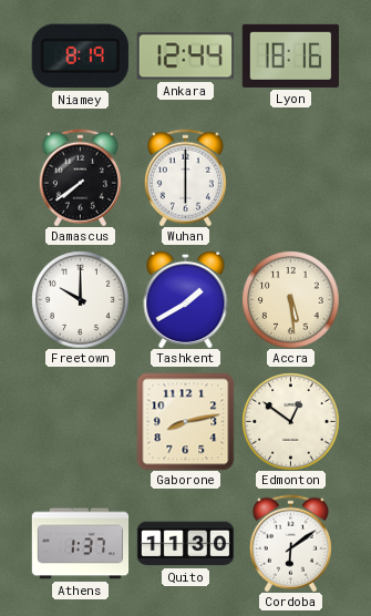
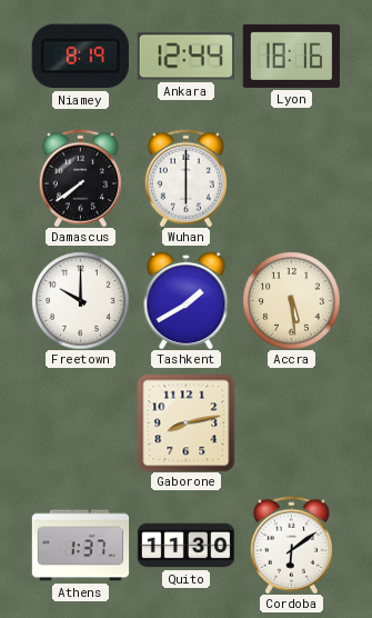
Edmonton: 12:51 -> none
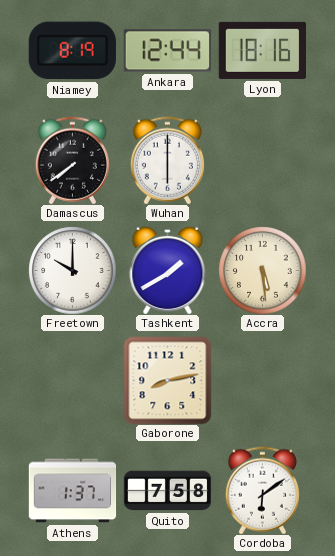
Quito: 11:30 -> 7:58
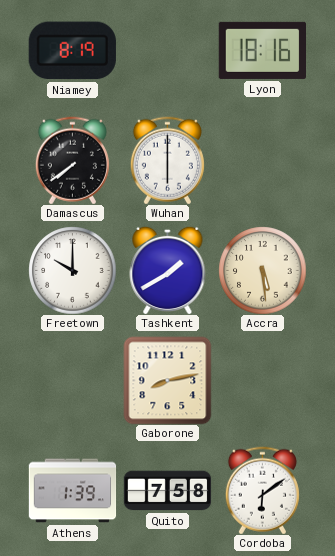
Ankara: 12:44 -> none
Athens: 1:37 -> 1:39
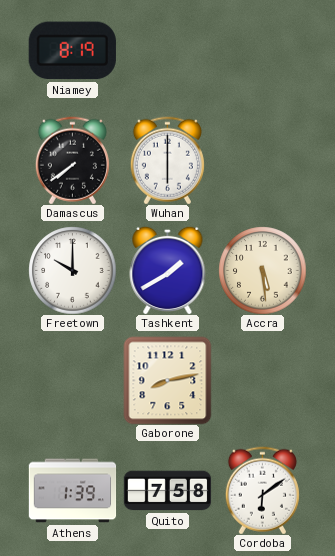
Lyon: 18:16 -> none
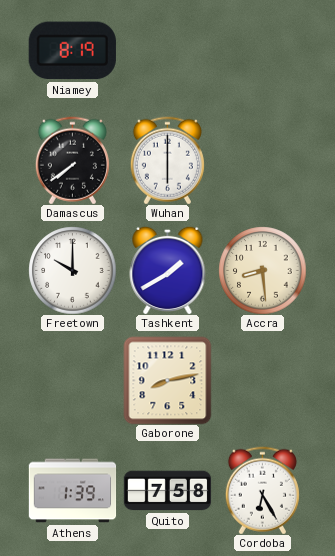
Accra: 5:29 -> 8:29
Cordoba: 6:09 -> 6:25
